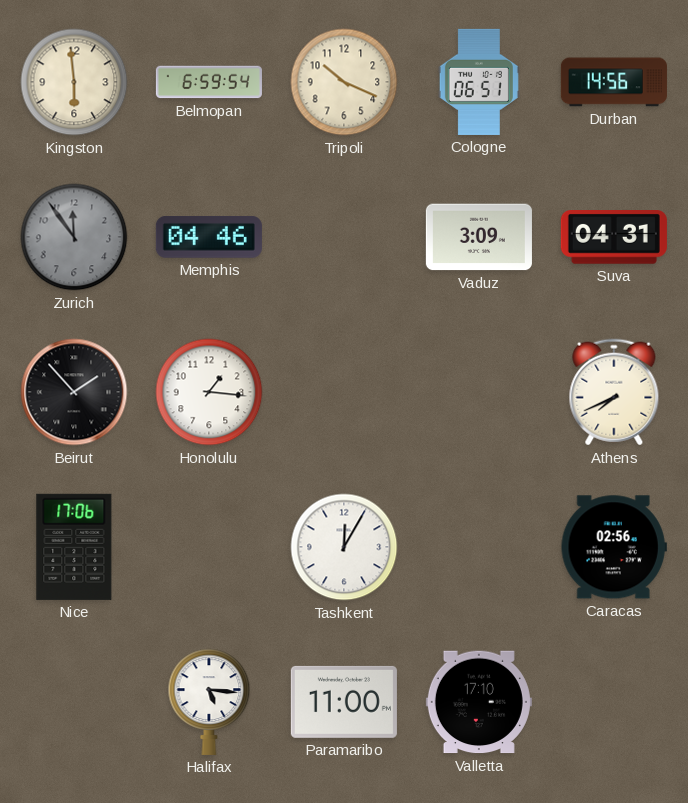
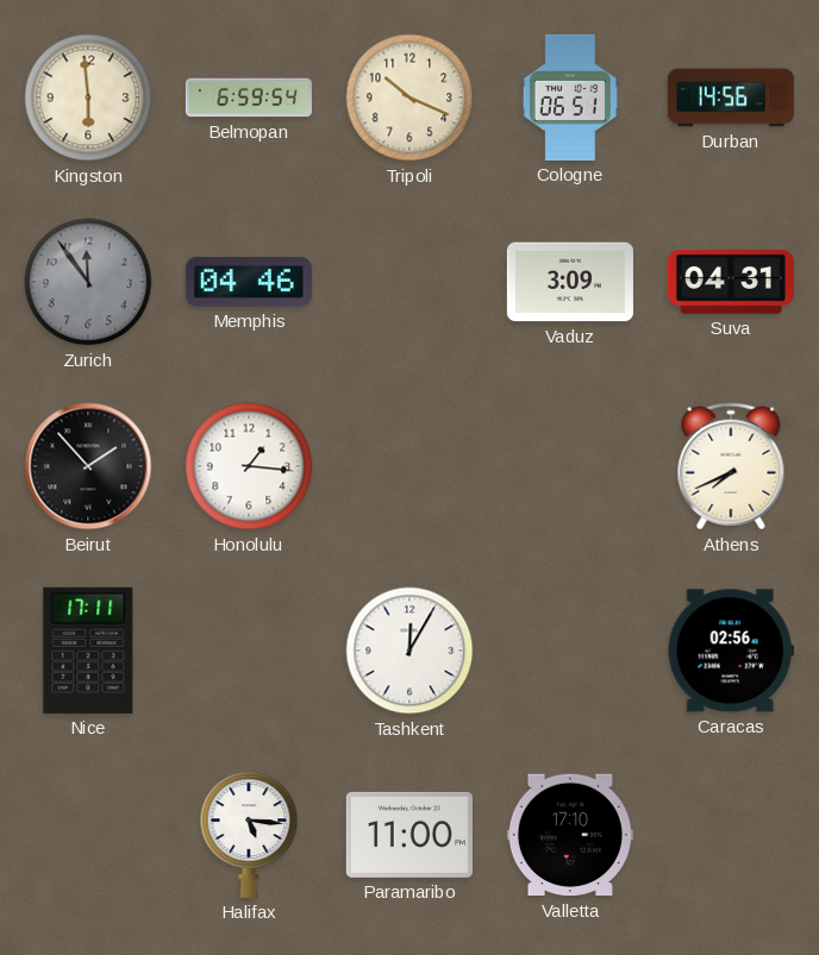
Nice: 17:06 -> 17:11
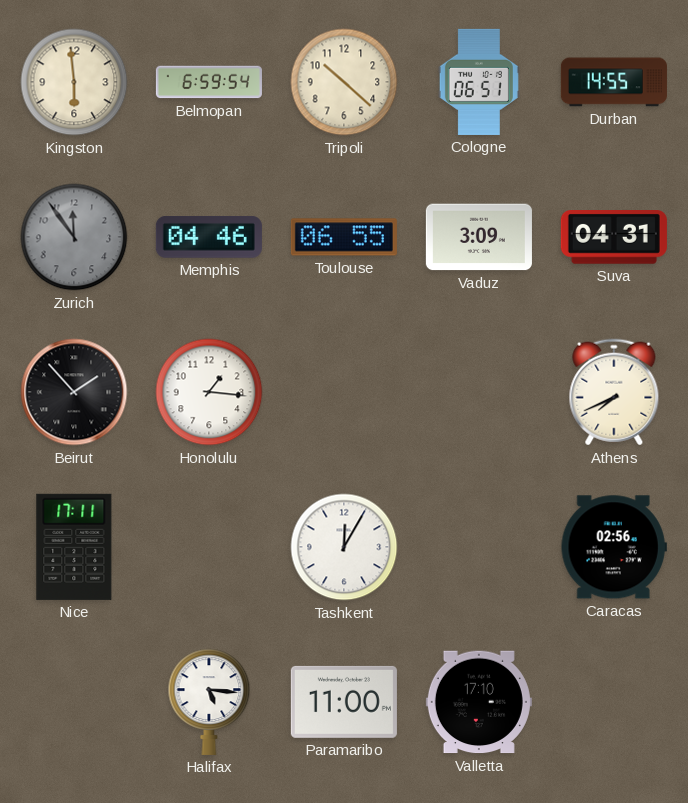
Tripoli: 10:19 -> 10:22
Durban: 14:56 -> 14:55
Toulouse: none -> 06:55
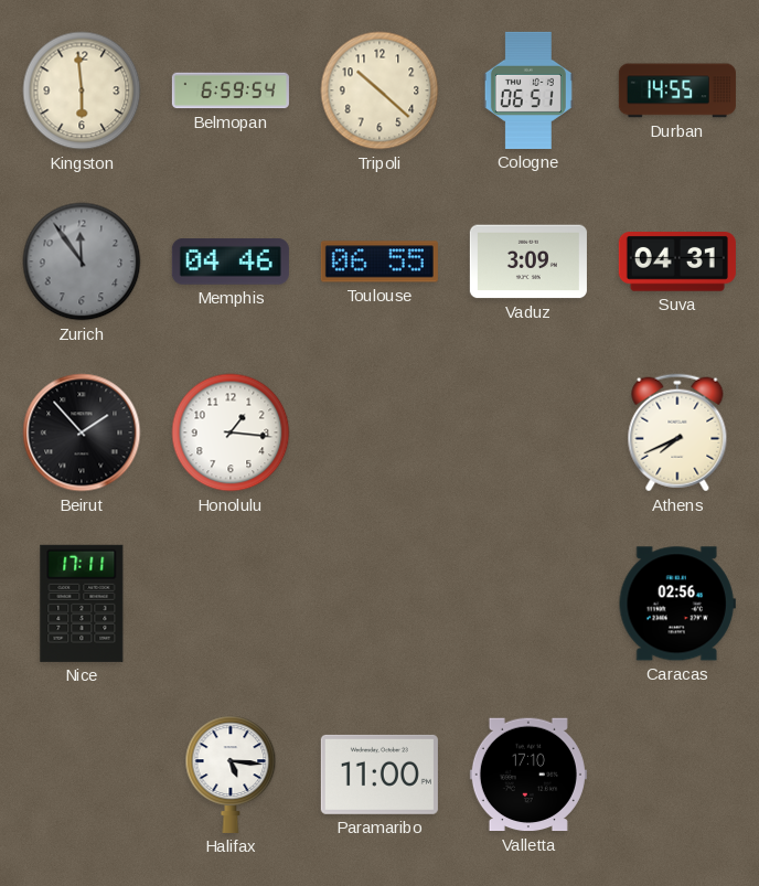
Tashkent: 12:05 -> none
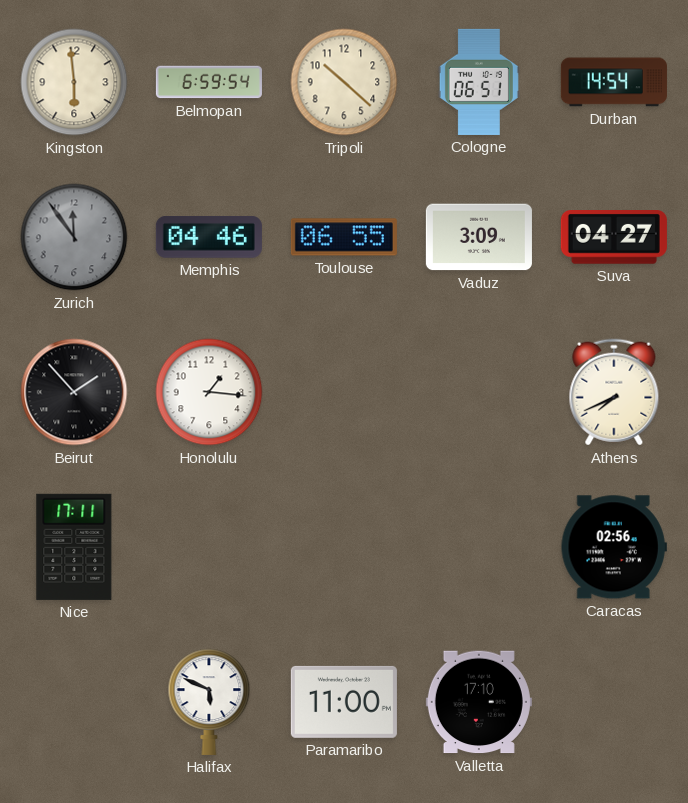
Durban: 14:55 -> 14:54
Suva: 04:31 -> 04:27
Halifax: 5:16 -> 5:49
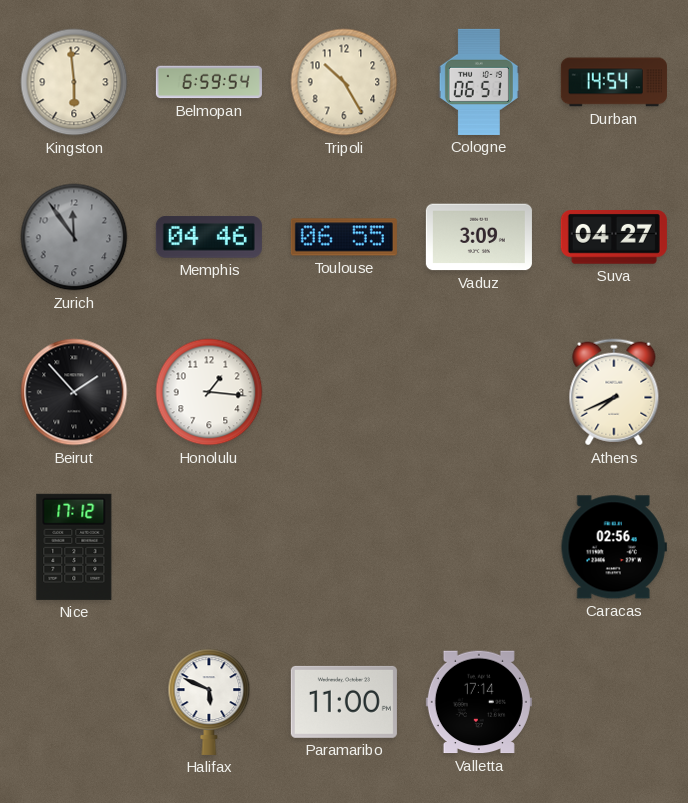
Tripoli: 10:22 -> 10:25
Nice: 17:11 -> 17:12
Valletta: 17:10 -> 17:14
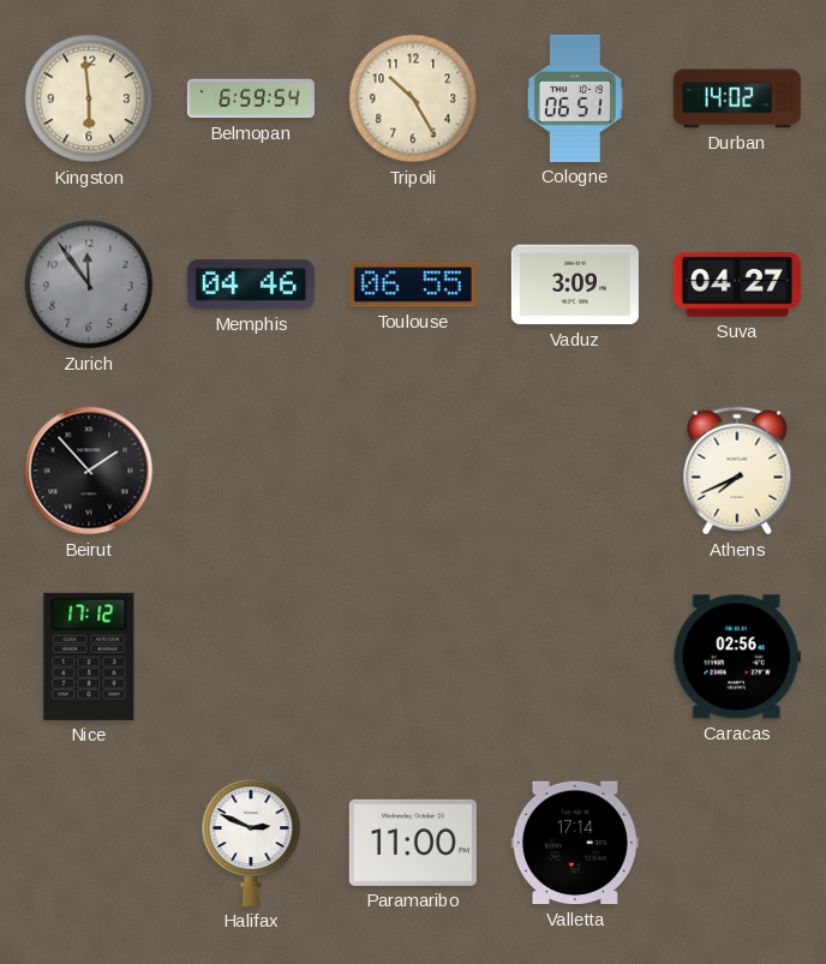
Durban: 14:54 -> 14:02
Honolulu: 1:16 -> none
Halifax: 5:49 -> 2:49
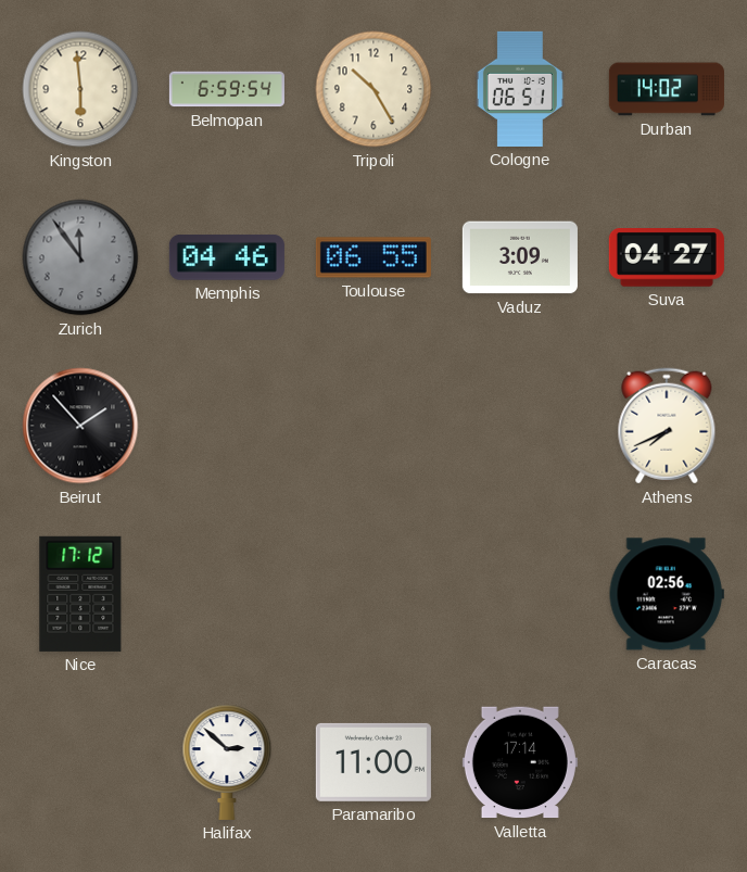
Halifax: 2:49 -> 2:52
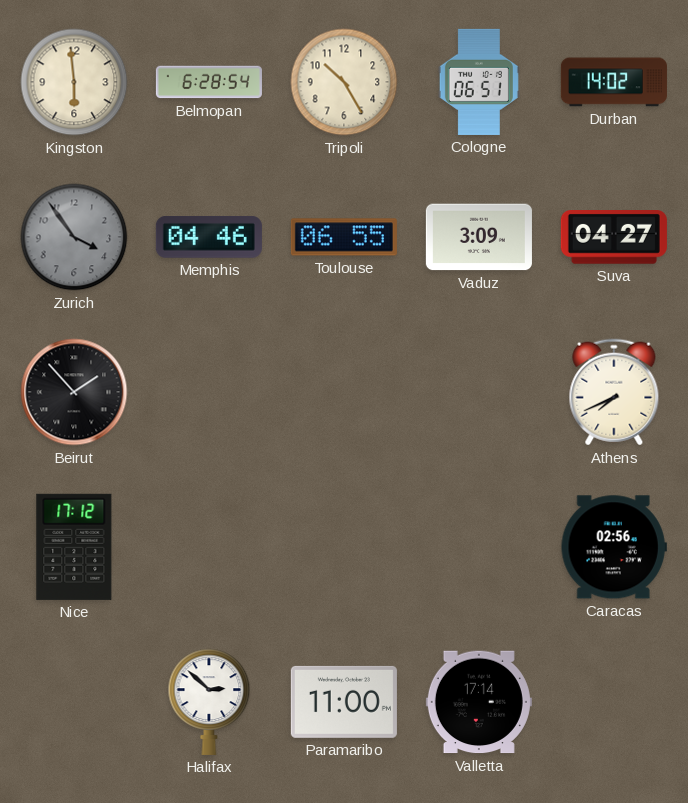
Belmopan: 6:59 -> 6:28
Zurich: 11:54 -> 3:54
